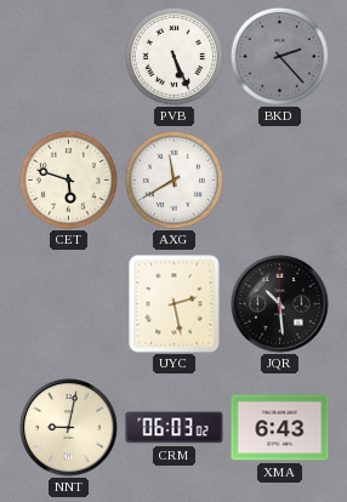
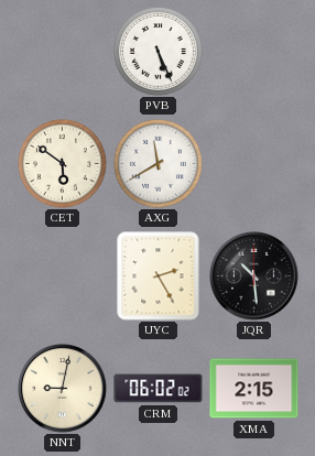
BKD: 2:23 -> none
CET: 5:48 -> 5:51
UYC: 2:28 -> 2:25
CRM: 06:03 -> 06:02
XMA: 6:43 -> 2:15
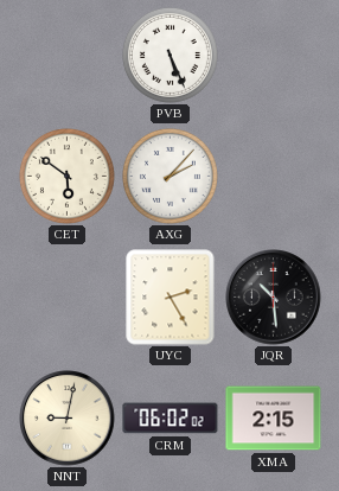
AXG: 11:40 -> 2:07
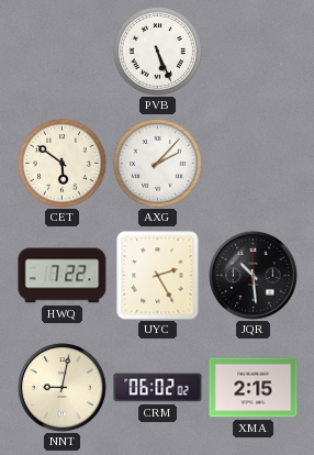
HWQ: none -> 7:22
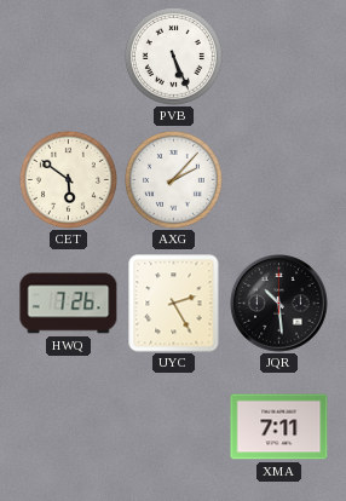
HWQ: 7:22 -> 7:26
NNT: 9:02 -> none
CRM: 06:02 -> none
XMA: 2:15 -> 7:11
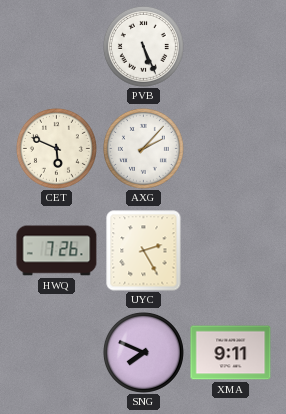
CET: 5:51 -> 5:49
JQR: 10:29 -> none
SNG: none -> 7:49
XMA: 7:11 -> 9:11
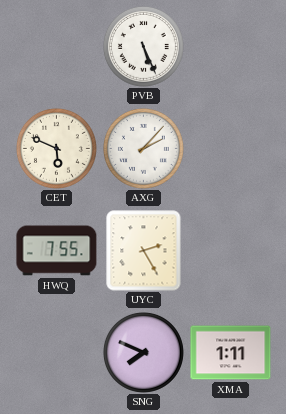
HWQ: 7:26 -> 7:55
XMA: 9:11 -> 1:11
